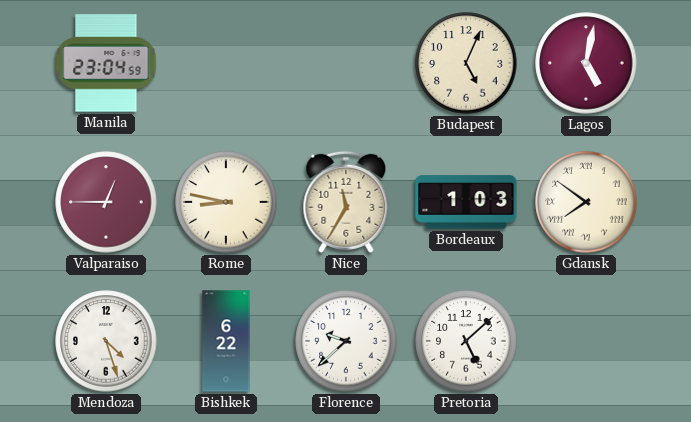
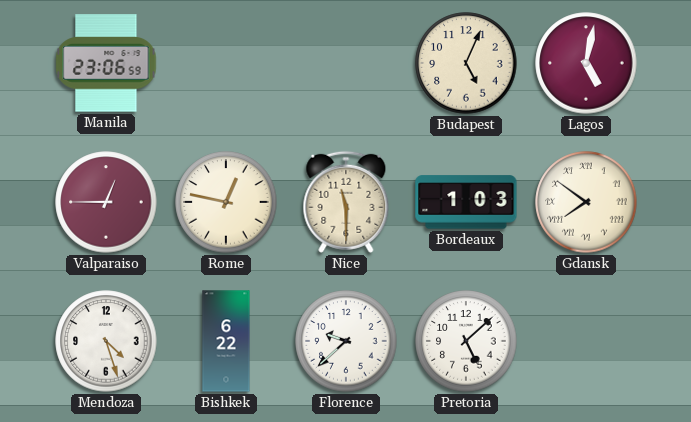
Manila: 23:04 -> 23:06
Rome: 8:47 -> 12:47
Nice: 11:35 -> 11:30
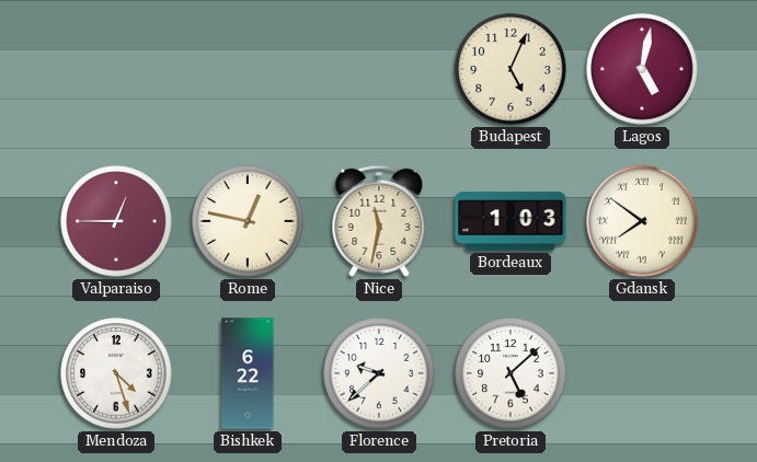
Manila: 23:06 -> none
Nice: 11:30 -> 11:32
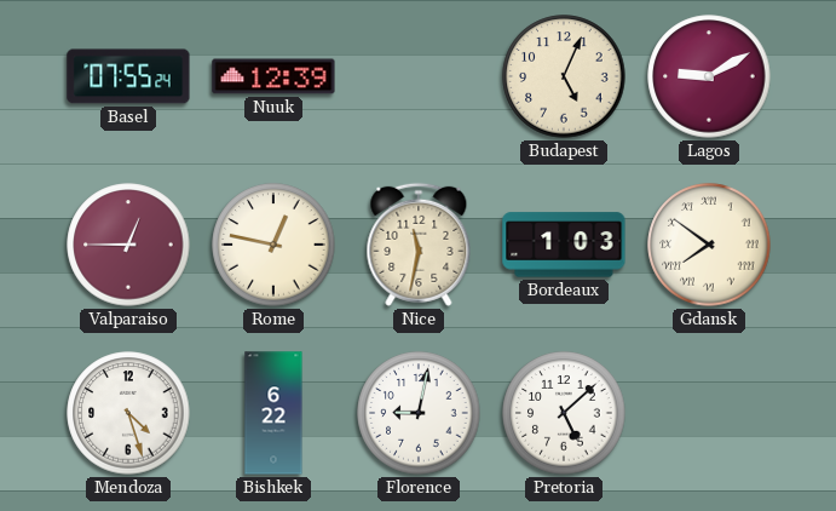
Basel: none -> 07:55
Nuuk: none -> 12:39
Lagos: 5:02 -> 9:10
Florence: 9:38 -> 9:02
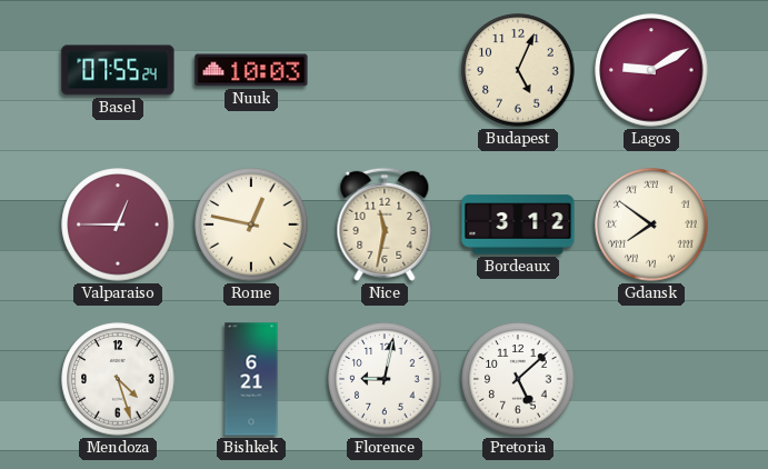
Nuuk: 12:39 -> 10:03
Bordeaux: 1:03 -> 3:12
Bishkek: 6:22 -> 6:21
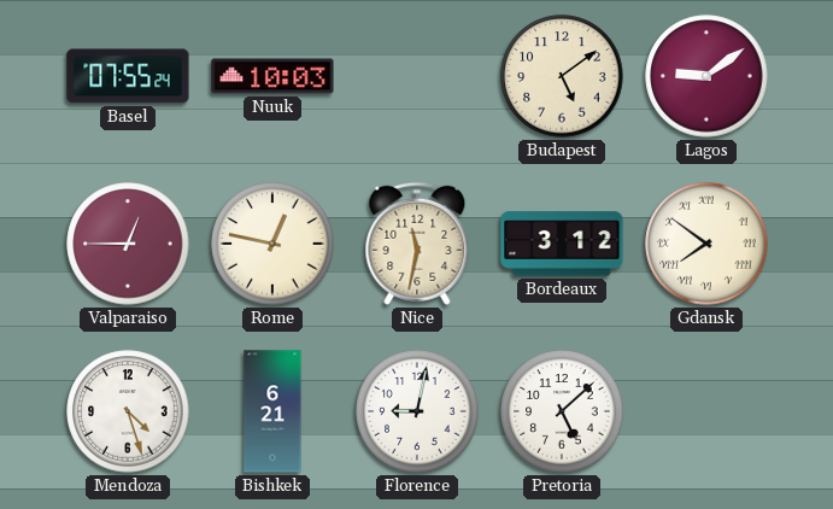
Budapest: 5:04 -> 5:09
Lagos: 9:10 -> 9:09
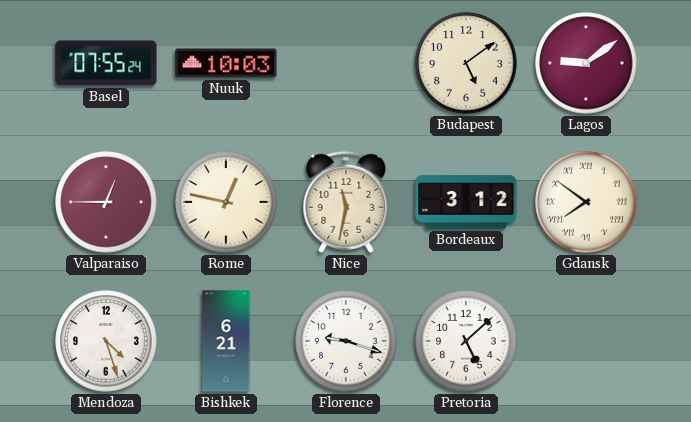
Florence: 9:02 -> 9:18
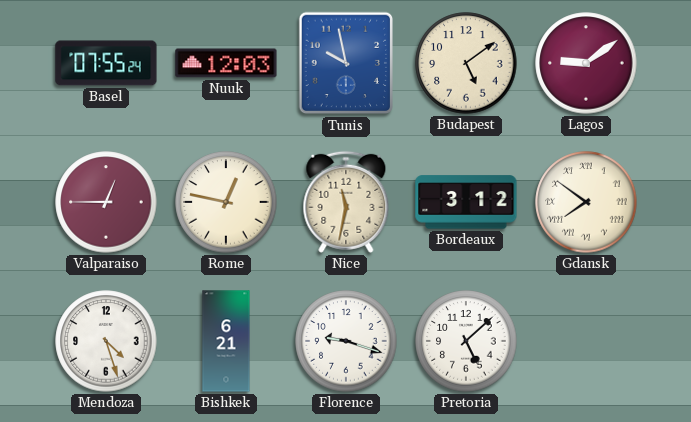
Nuuk: 10:03 -> 12:03
Tunis: none -> 9:58
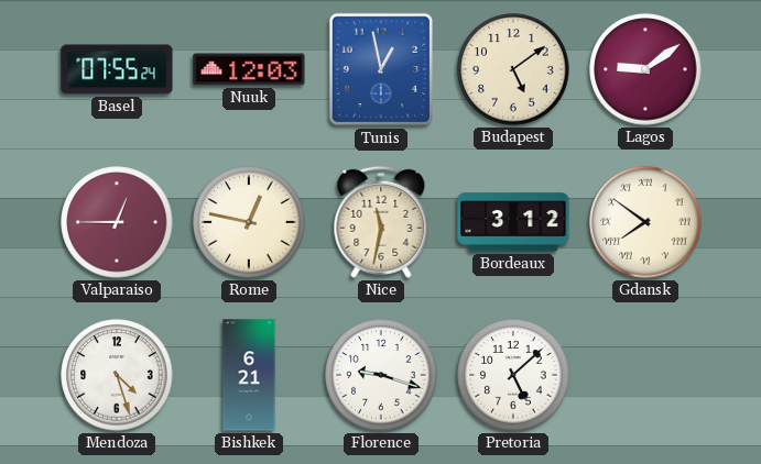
Tunis: 9:58 -> 12:58
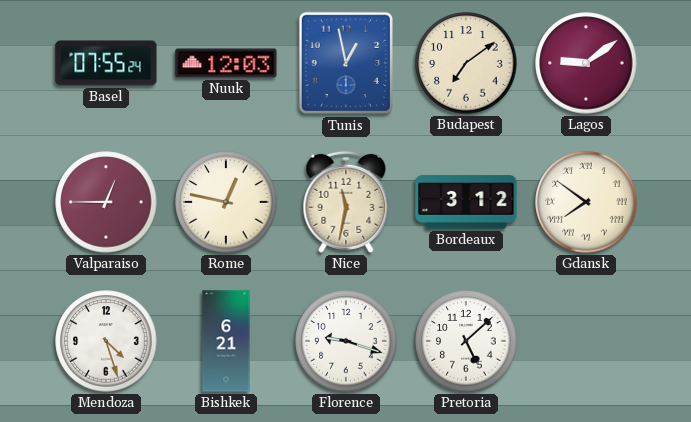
Budapest: 5:09 -> 7:09
